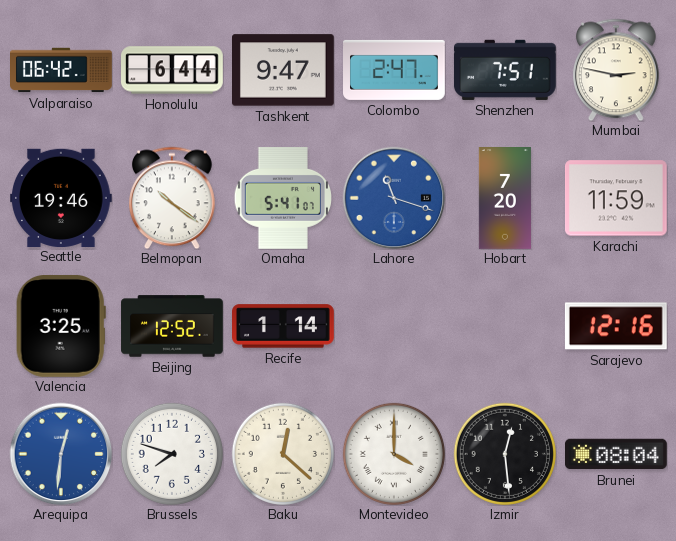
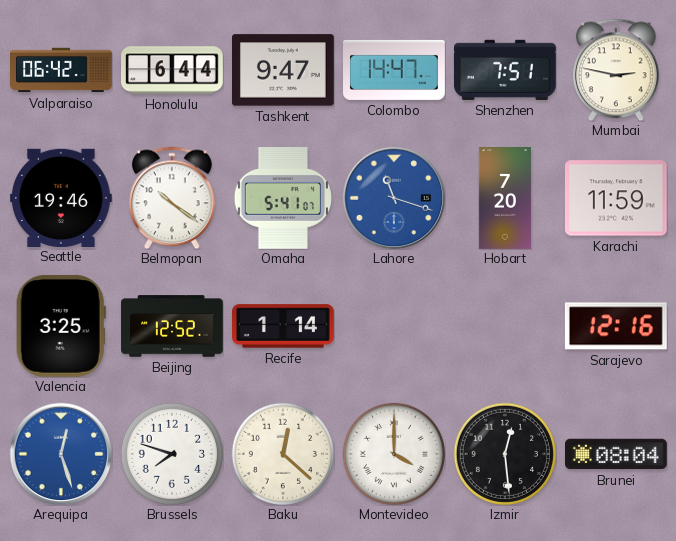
Colombo: 2:47 -> 14:47
Arequipa: 12:31 -> 12:27
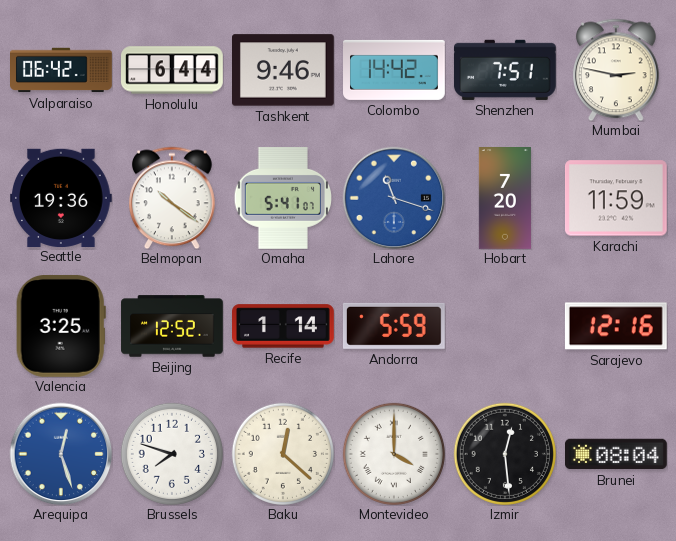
Tashkent: 9:47 -> 9:46
Colombo: 14:47 -> 14:42
Seattle: 19:46 -> 19:36
Andorra: none -> 5:59
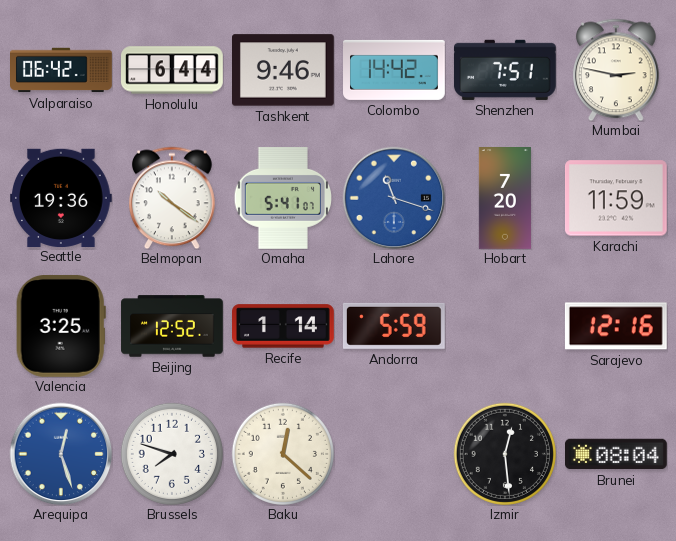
Montevideo: 4:00 -> none
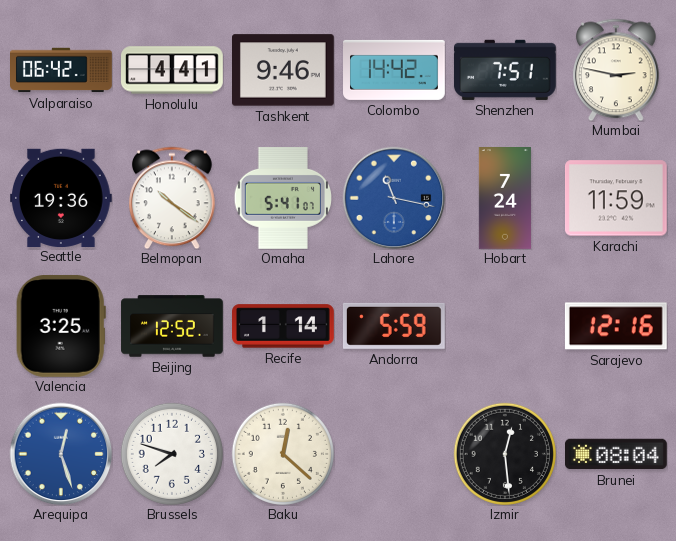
Honolulu: 6:44 -> 4:41
Lahore: 11:18 -> 11:17
Hobart: 7:20 -> 7:24
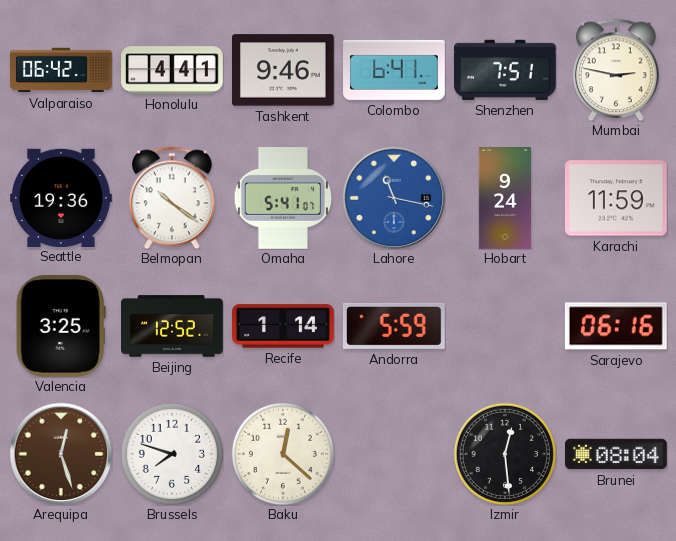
Colombo: 14:42 -> 6:41
Hobart: 7:24 -> 9:24
Sarajevo: 12:16 -> 06:16
Arequipa dial: blue -> brown
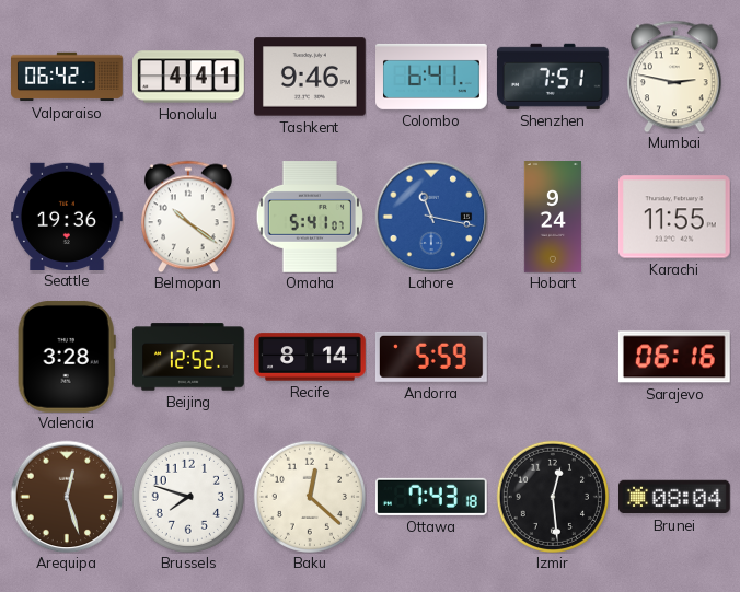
Karachi: 11:59 -> 11:55
Valencia: 3:25 -> 3:28
Recife: 1:14 -> 8:14
Ottawa: none -> 7:43
